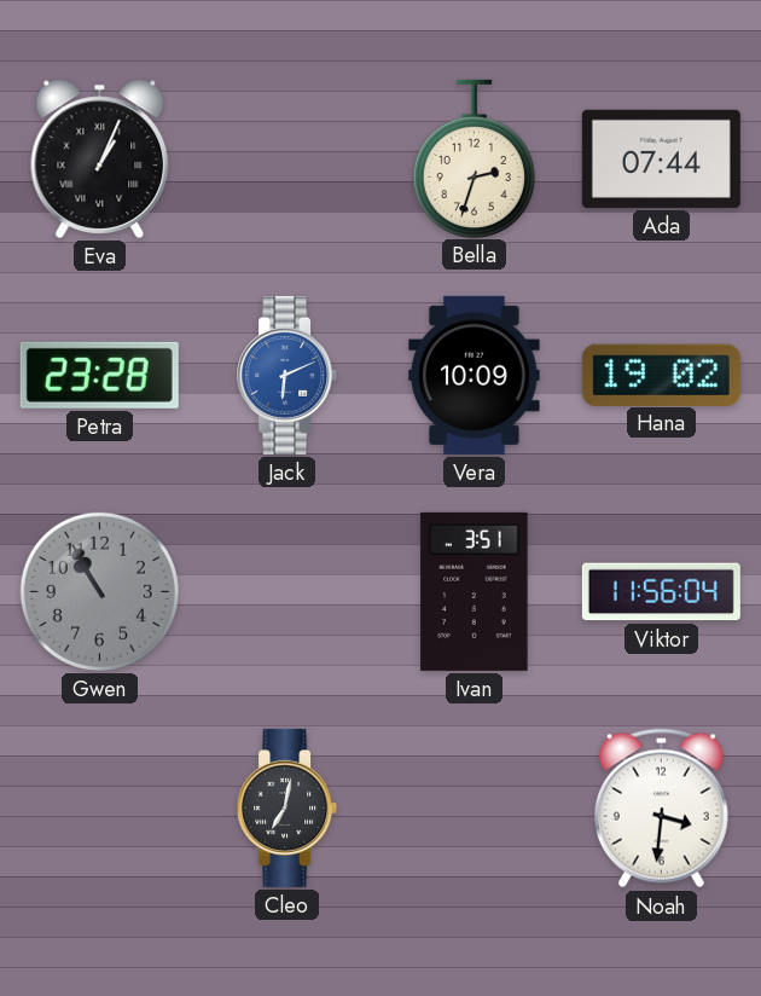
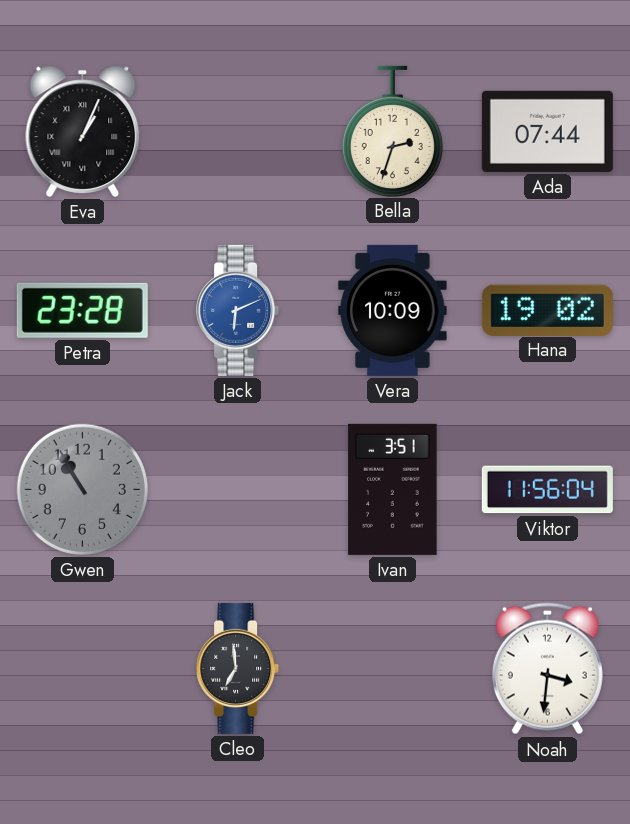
Cleo: 7:02 -> 6:59
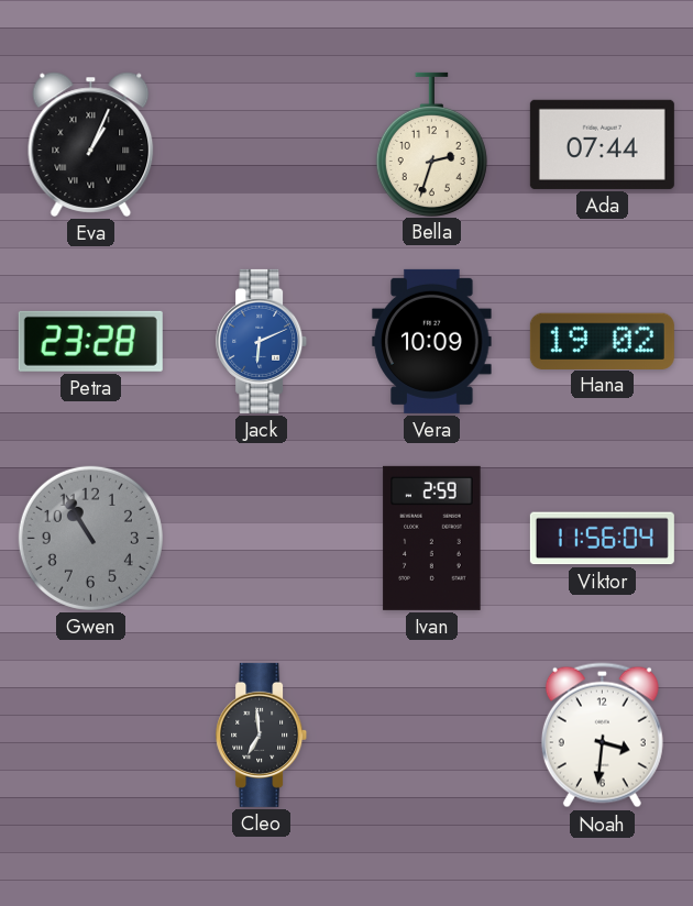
Ivan: 3:51 -> 2:59
